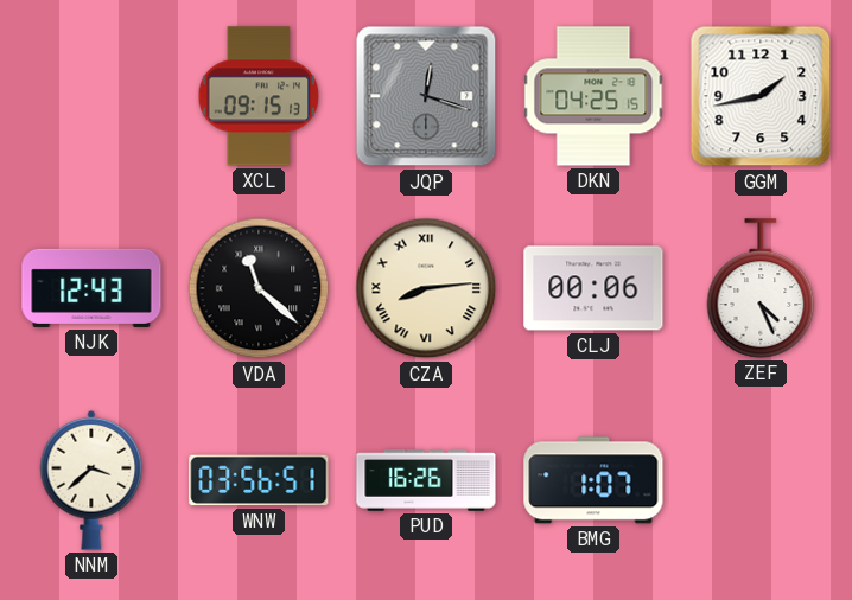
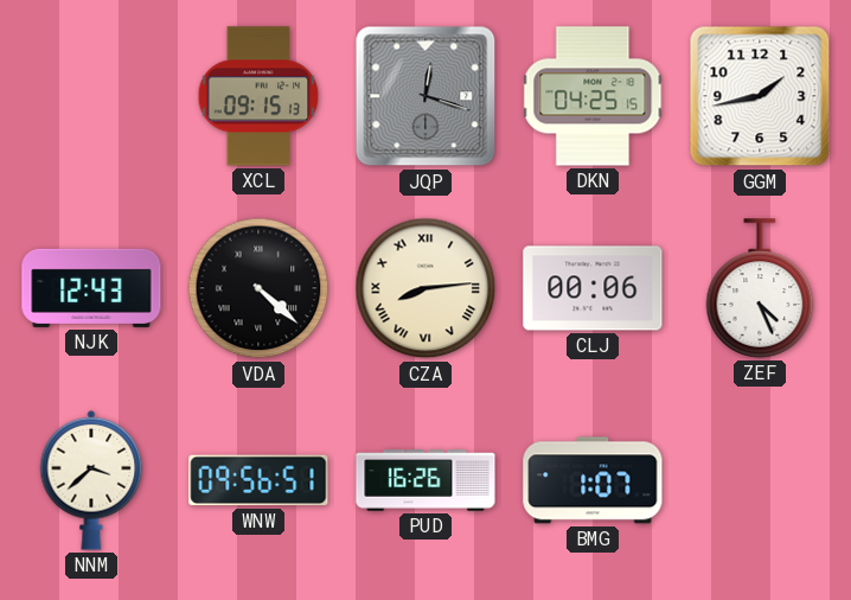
VDA: 11:22 -> 4:22
WNW: 03:56 -> 09:56
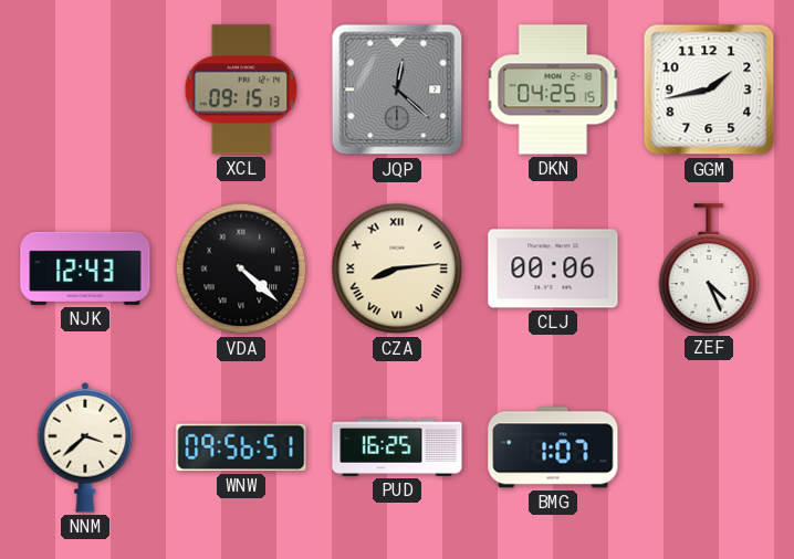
JQP: 12:18 -> 12:22
PUD: 16:26 -> 16:25
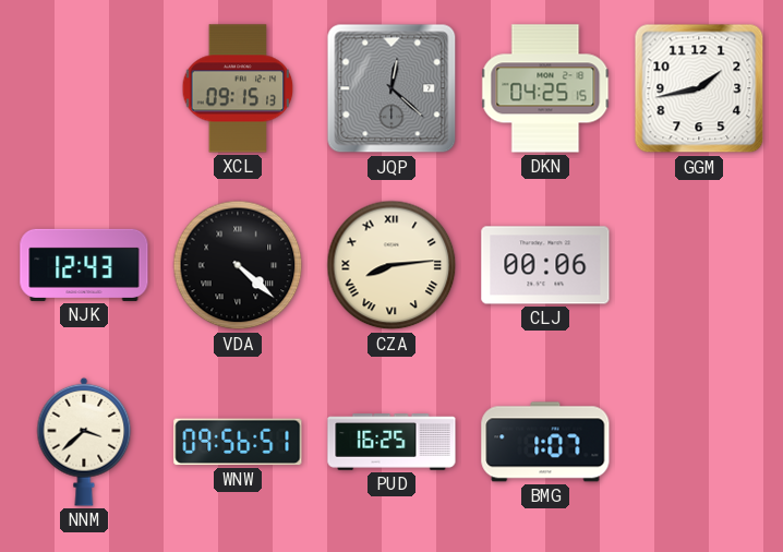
ZEF: 4:26 -> none
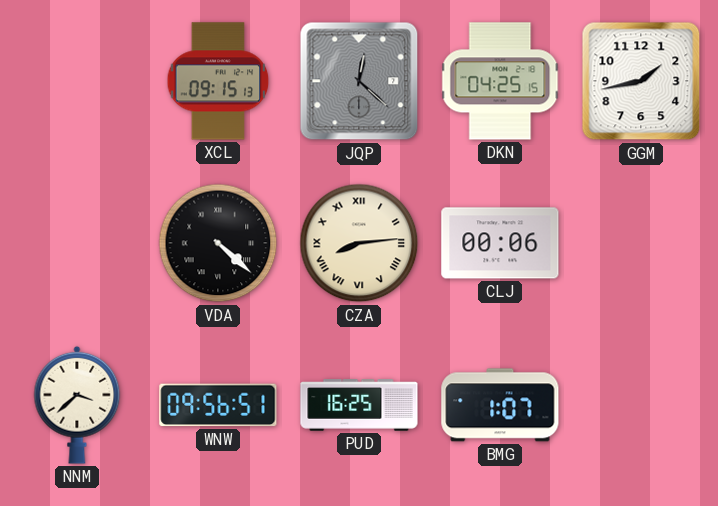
NJK: 12:43 -> none
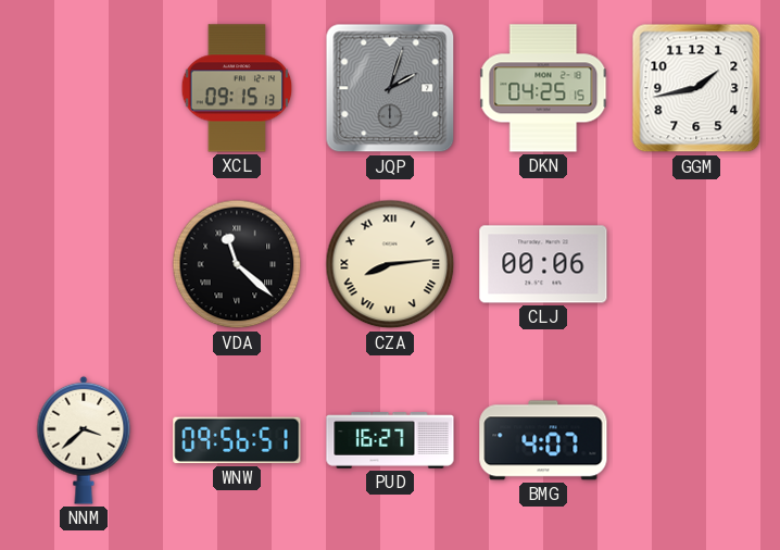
JQP: 12:22 -> 2:03
VDA: 4:22 -> 11:22
PUD: 16:25 -> 16:27
BMG: 1:07 -> 4:07
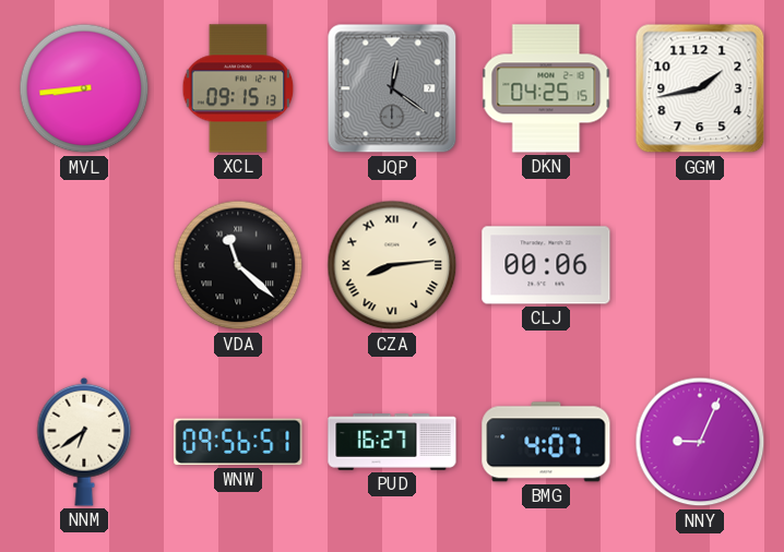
MVL: none -> 8:44
JQP: 2:03 -> 12:21
NNM: 3:38 -> 6:39
NNY: none -> 9:04
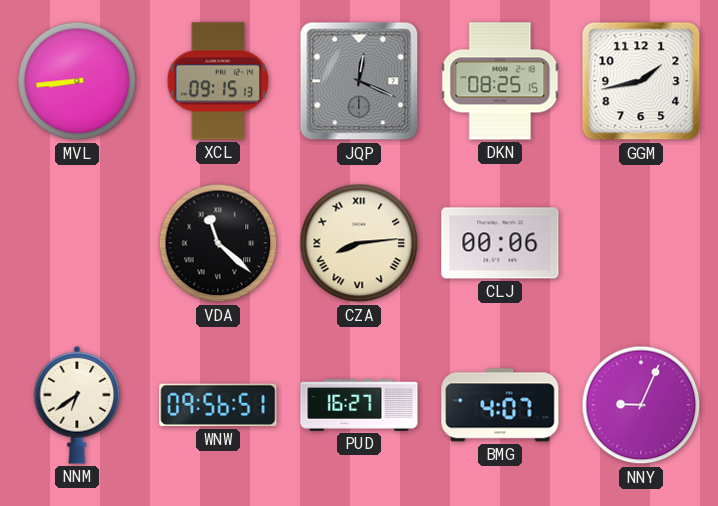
JQP: 12:21 -> 12:19
DKN: 04:25 -> 08:25
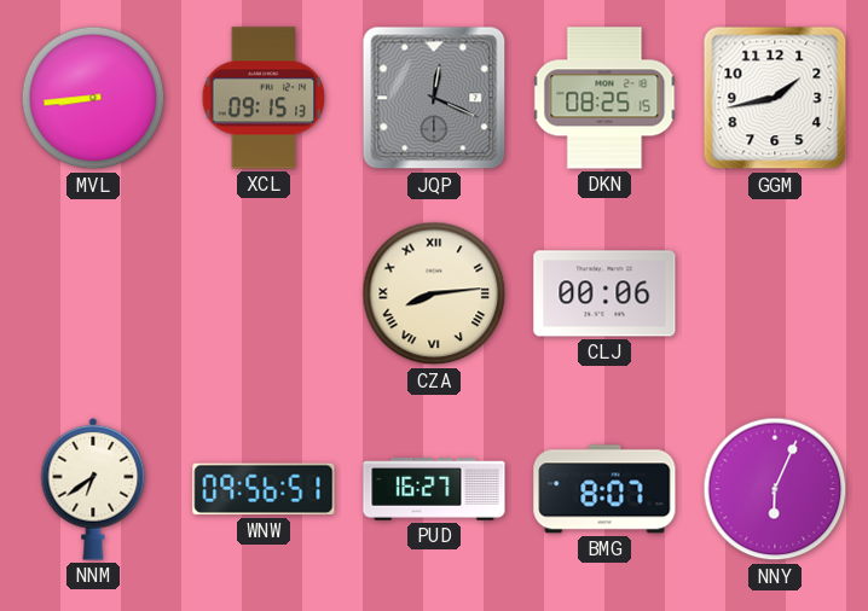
VDA: 11:22 -> none
BMG: 4:07 -> 8:07
NNY: 9:04 -> 6:04
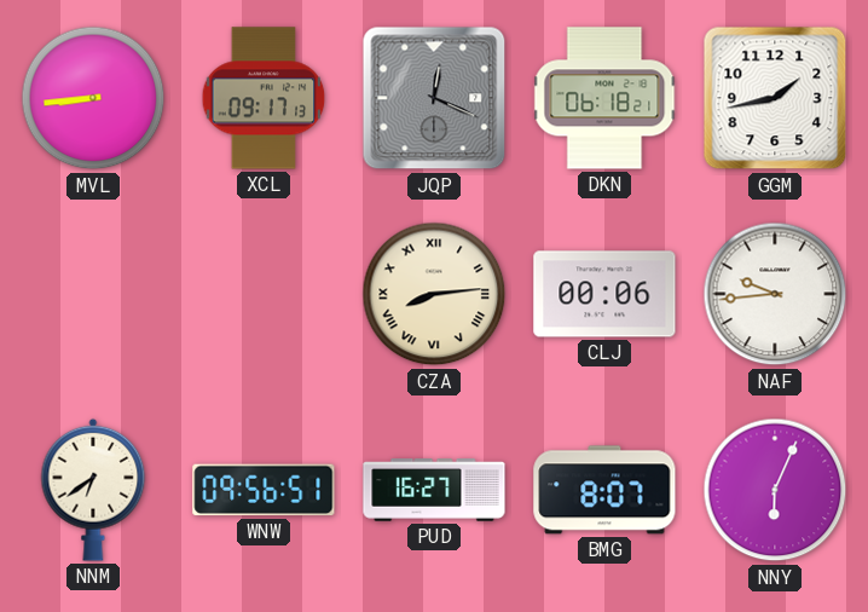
XCL: 09:15 -> 09:17
DKN: 08:25 -> 06:18
NAF: none -> 9:44
